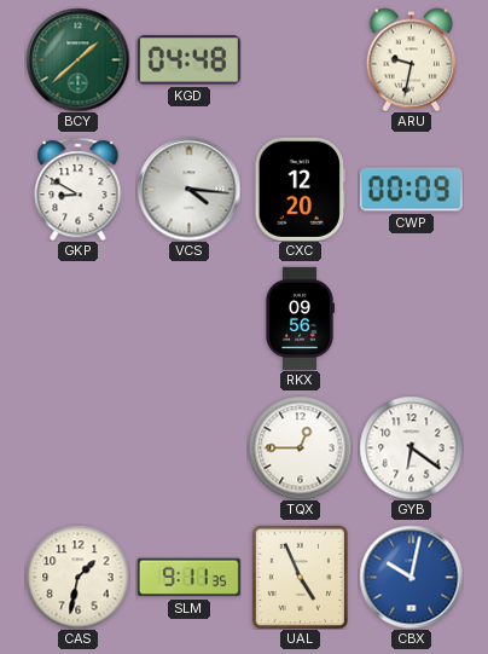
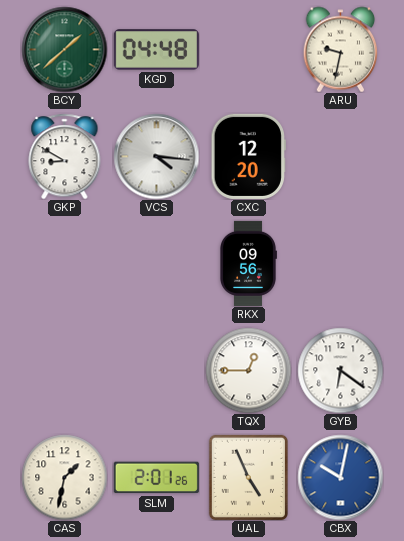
CWP: 00:09 -> none
SLM: 9:11 -> 2:01
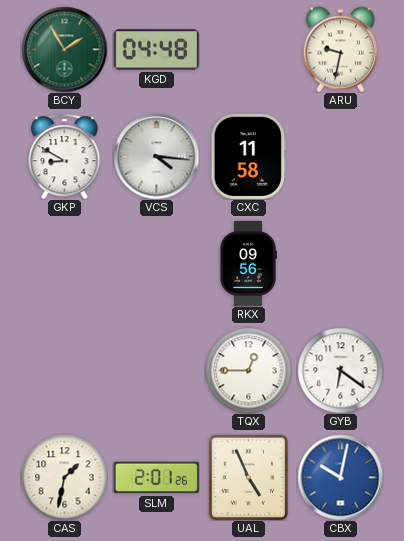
BCY: 1:38 -> 1:55
CXC: 12:20 -> 11:58
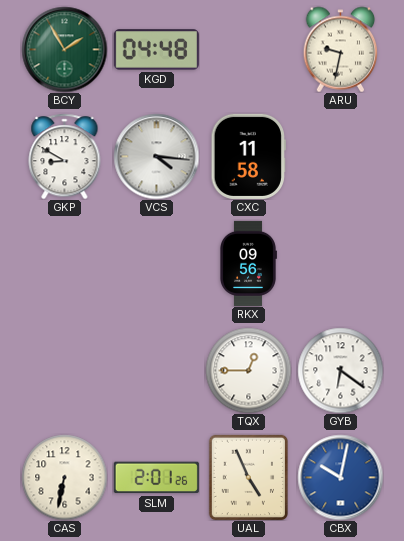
CAS: 1:32 -> 6:32
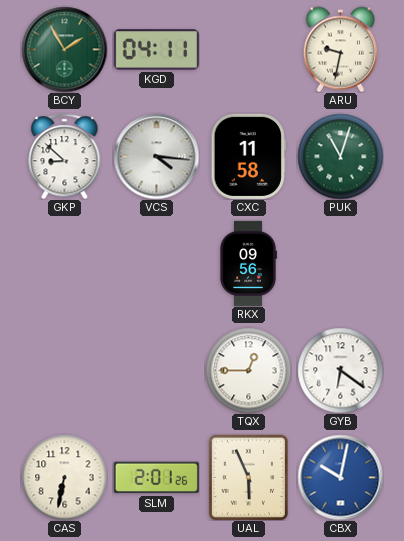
KGD: 04:48 -> 04:11
GKP: 8:50 -> 8:52
PUK: none -> 11:03
UAL: 4:56 -> 5:56
